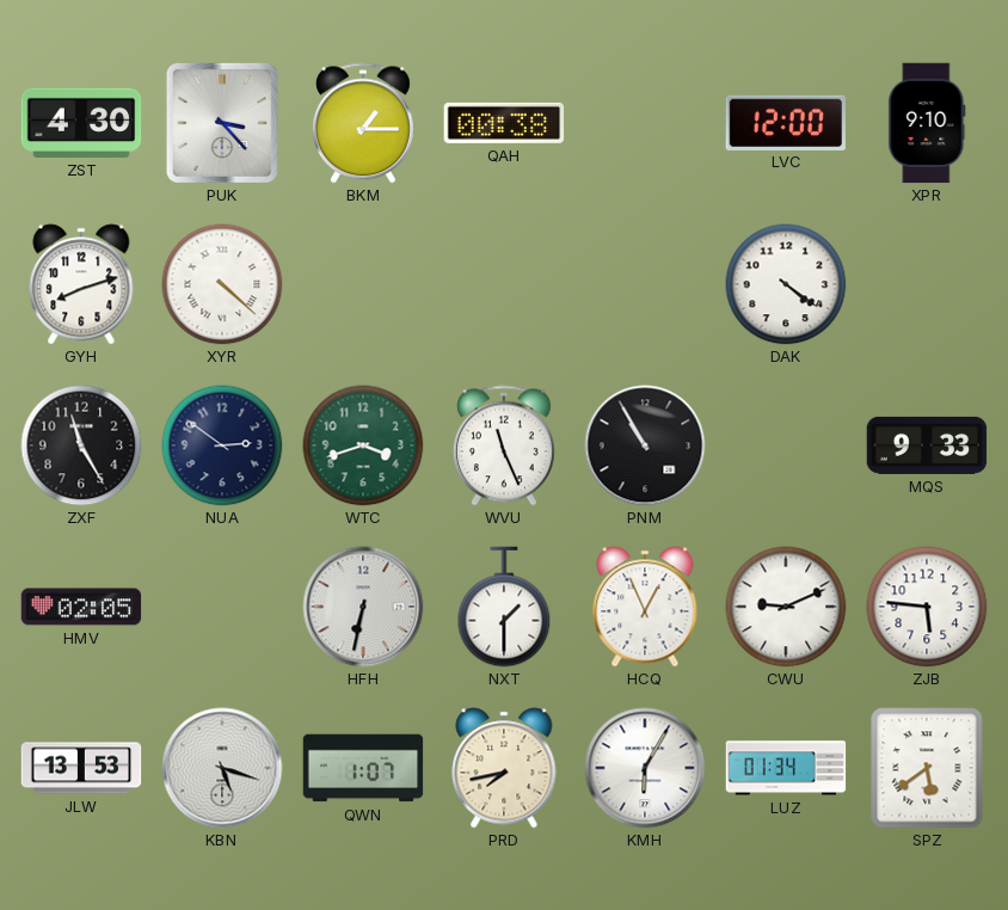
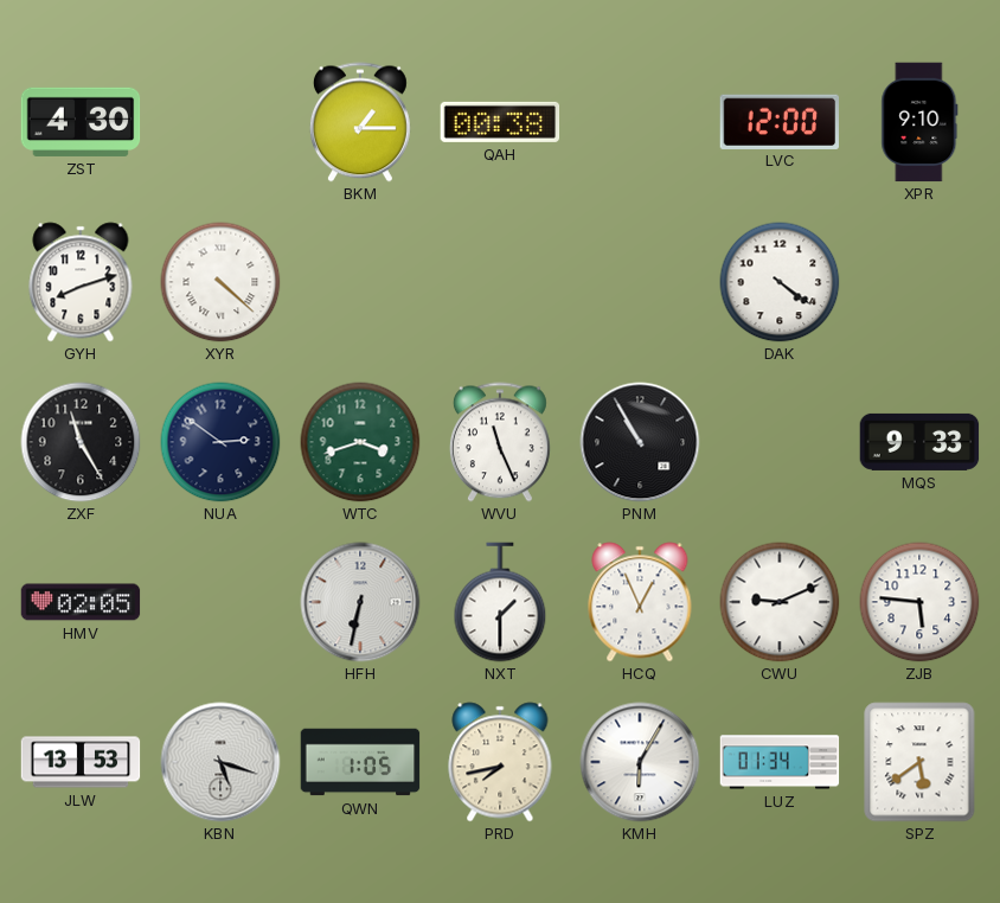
PUK: 3:23 -> none
QWN: 1:07 -> 1:05
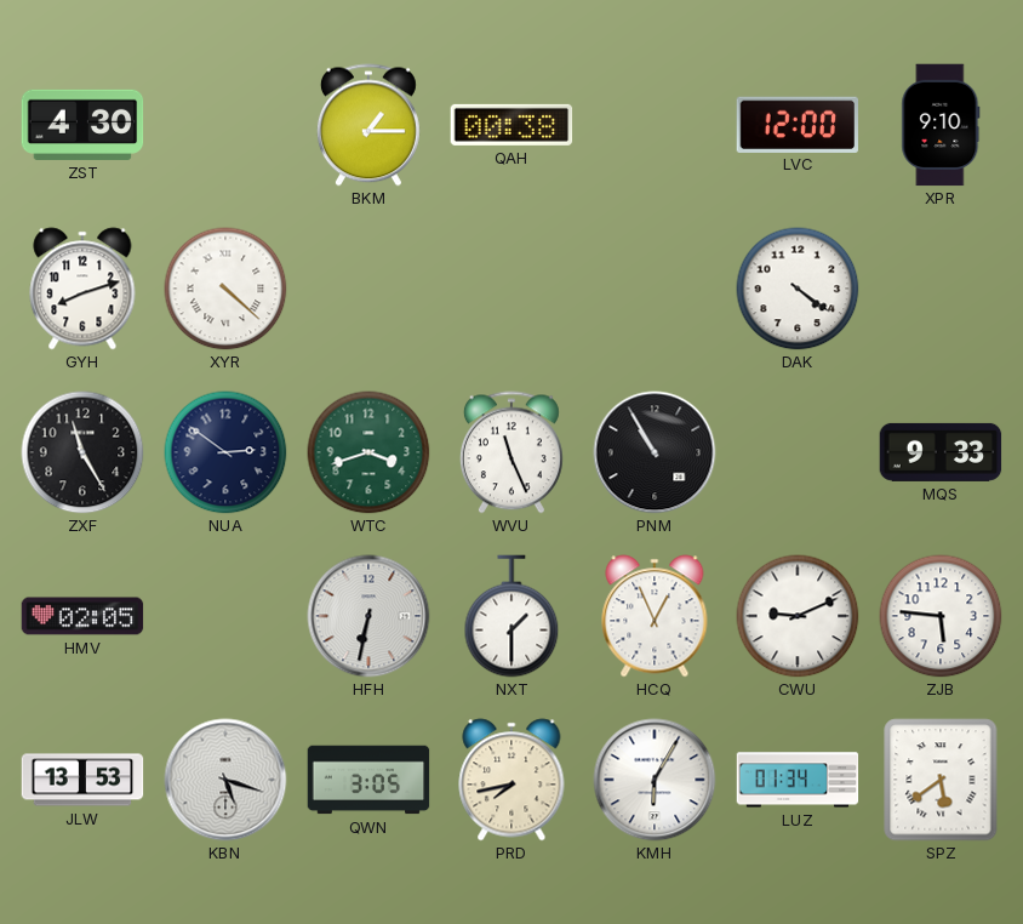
QWN: 1:05 -> 3:05
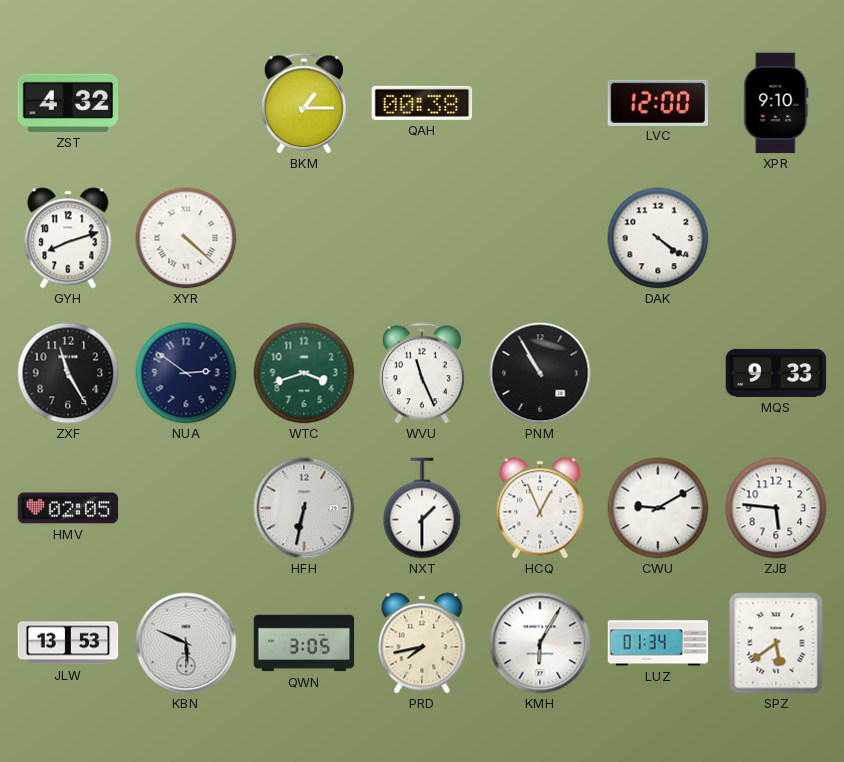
ZST: 4:30 -> 4:32
CWU: 9:11 -> 9:10
KBN: 5:18 -> 5:49
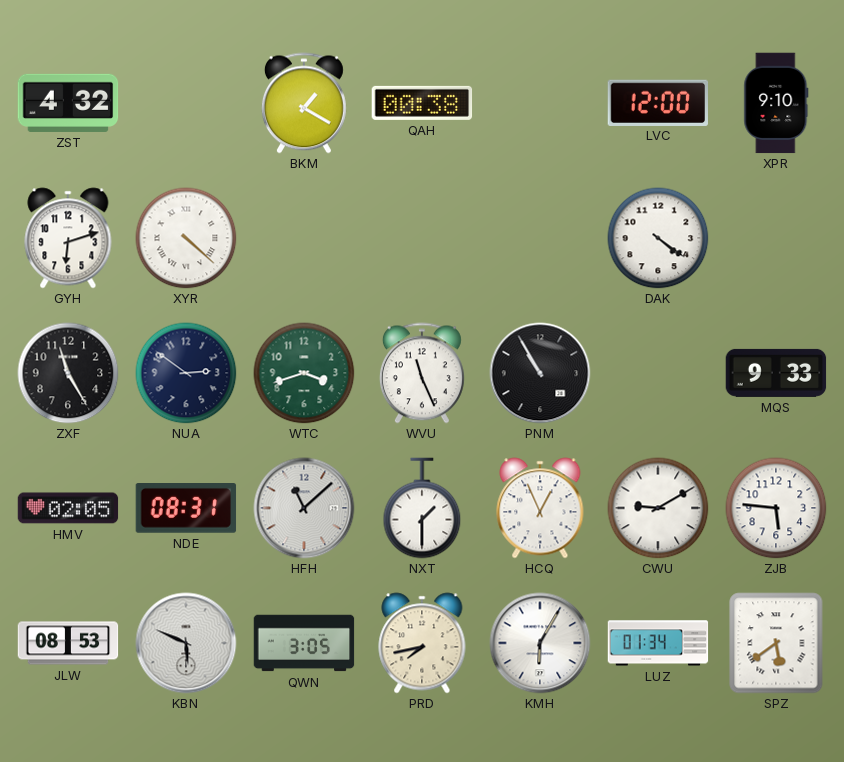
BKM: 1:15 -> 1:20
GYH: 8:12 -> 6:12
NDE: none -> 08:31
HFH: 6:32 -> 11:08
JLW: 13:53 -> 08:53
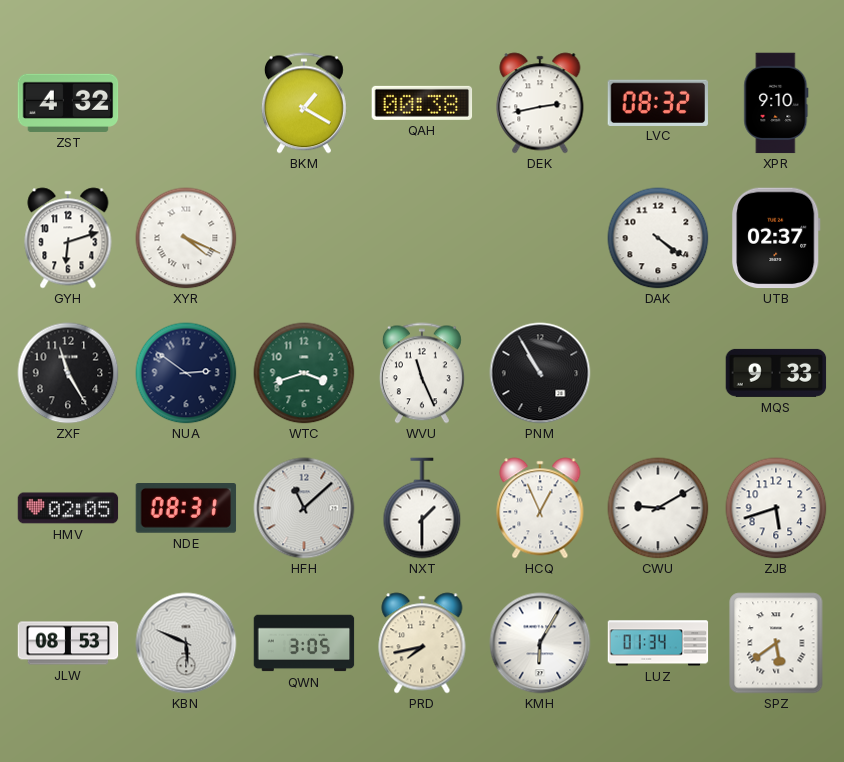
DEK: none -> 2:43
LVC: 12:00 -> 08:32
XYR: 4:22 -> 4:19
UTB: none -> 02:37
ZJB: 5:46 -> 5:42
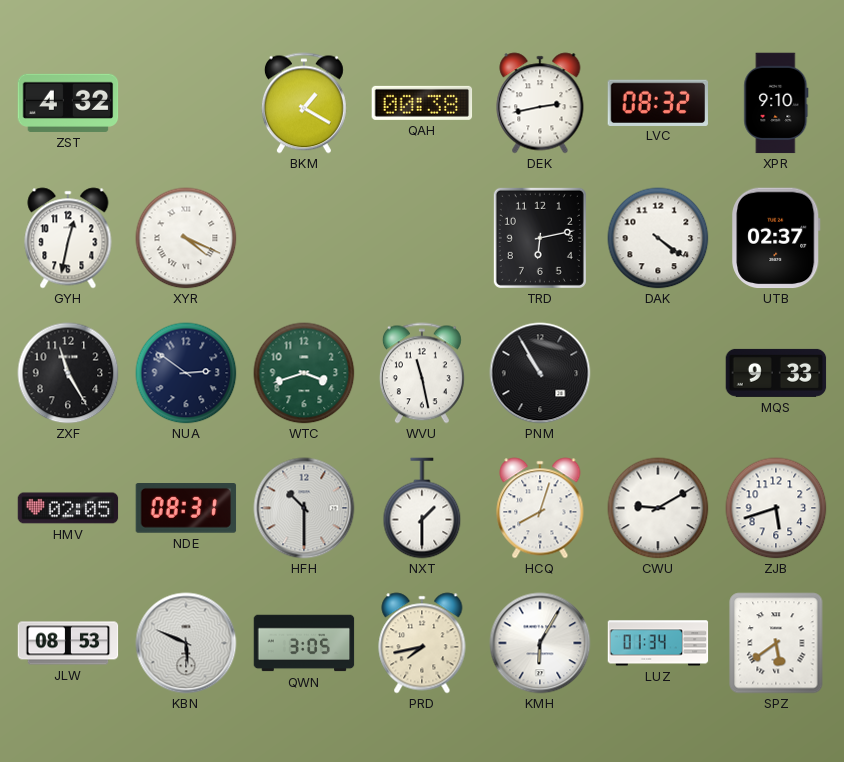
GYH: 6:12 -> 12:32
TRD: none -> 6:13
WVU: 11:26 -> 11:28
HFH: 11:08 -> 10:30
HCQ: 12:56 -> 8:03
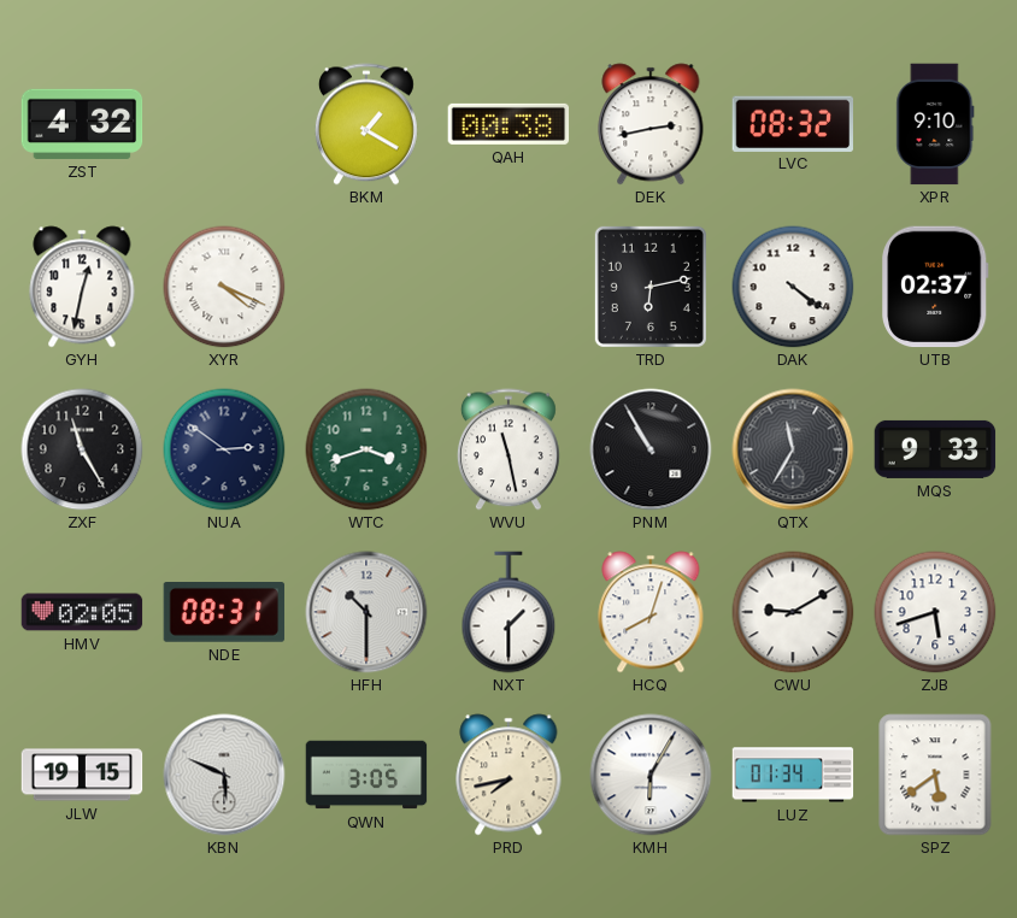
QTX: none -> 11:35
JLW: 08:53 -> 19:15
